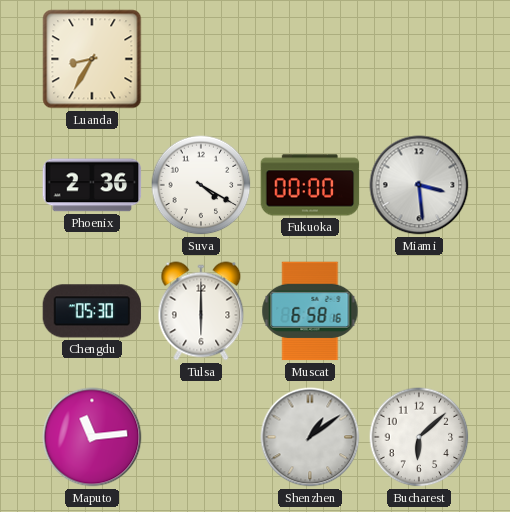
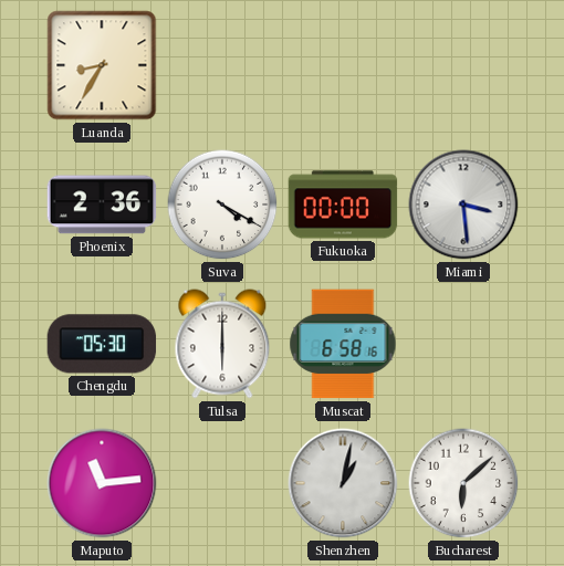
Shenzhen: 1:09 -> 1:02
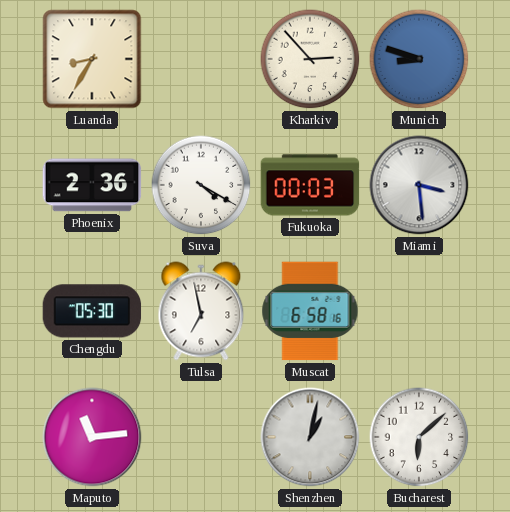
Kharkiv: none -> 2:53
Munich: none -> 8:48
Fukuoka: 00:00 -> 00:03
Tulsa: 6:00 -> 6:58
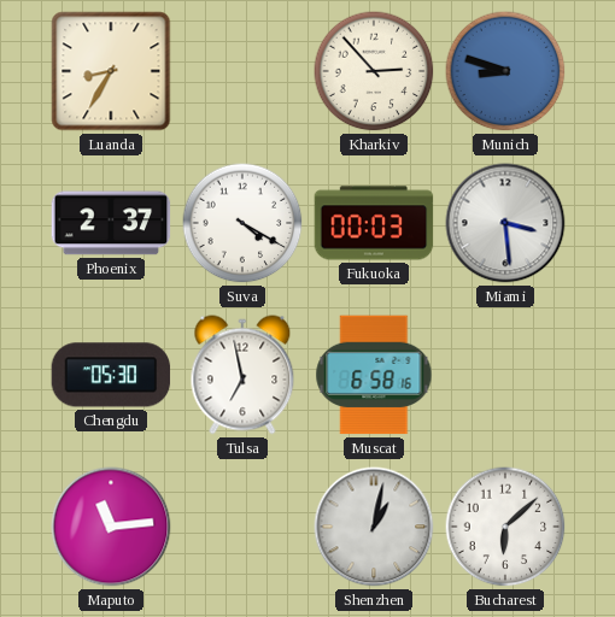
Phoenix: 2:36 -> 2:37
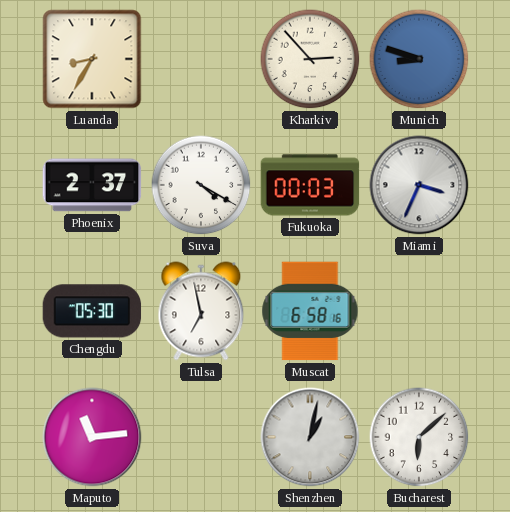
Miami: 3:29 -> 3:34
